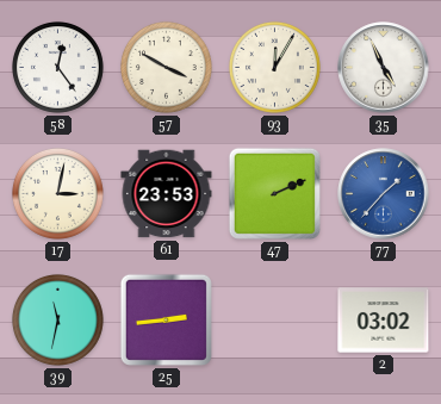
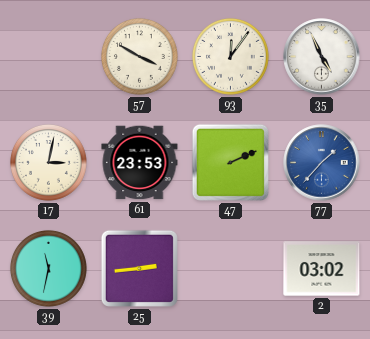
58: 12:24 -> none
93: 12:05 -> 12:06
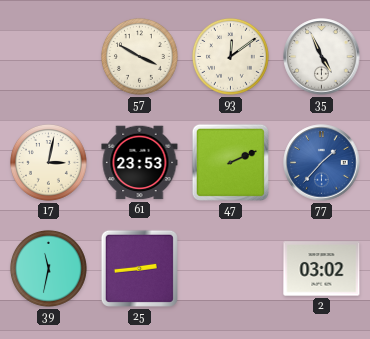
93: 12:06 -> 12:09
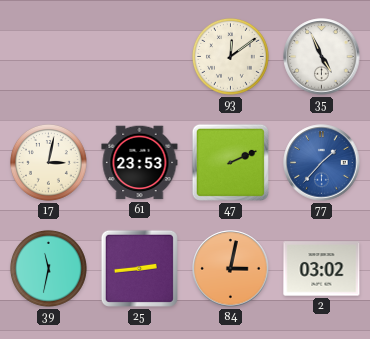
57: 3:50 -> none
84: none -> 3:02
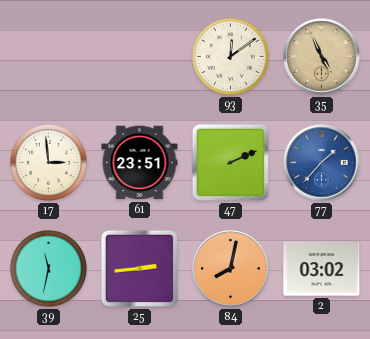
35 dial: white -> champagne
17: 3:02 -> 2:59
61: 23:53 -> 23:51
84: 3:02 -> 8:02
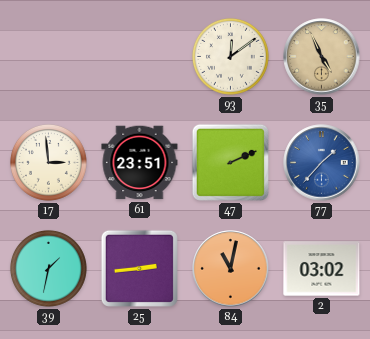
39: 11:32 -> 1:32
84: 8:02 -> 11:02
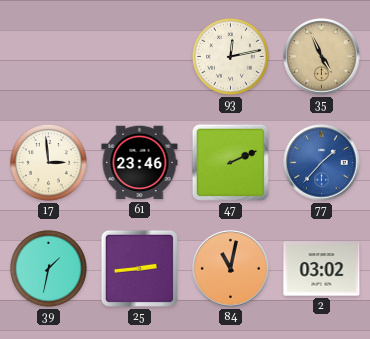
93: 12:09 -> 12:13
61: 23:51 -> 23:46
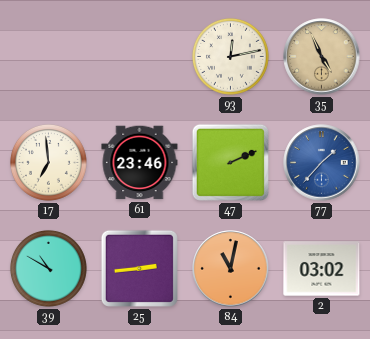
17: 2:59 -> 6:59
39: 1:32 -> 10:50
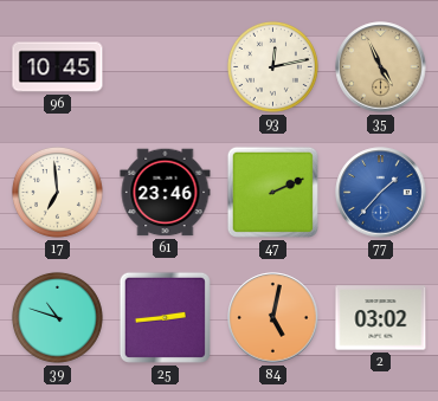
96: none -> 10:45
39: 10:50 -> 10:48
84: 11:02 -> 5:02
